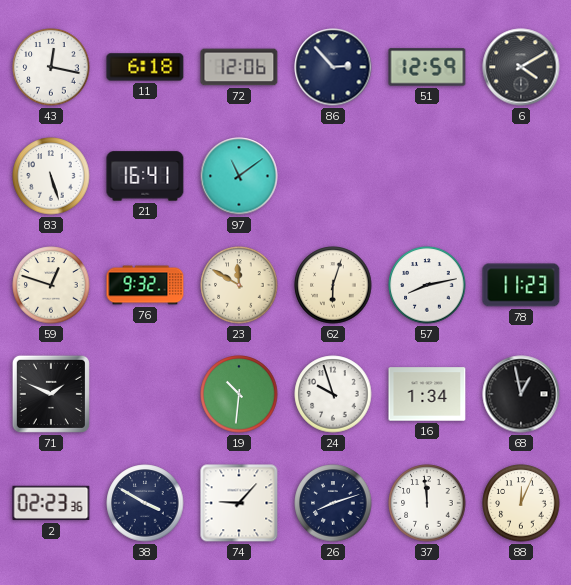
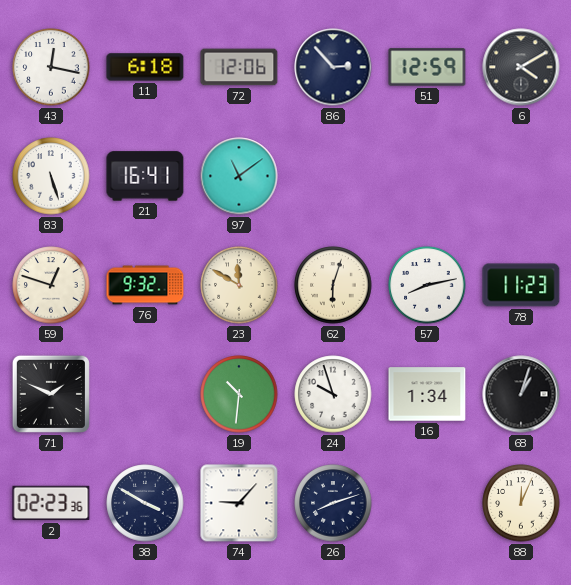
68: 12:58 -> 1:03
37: 11:59 -> none
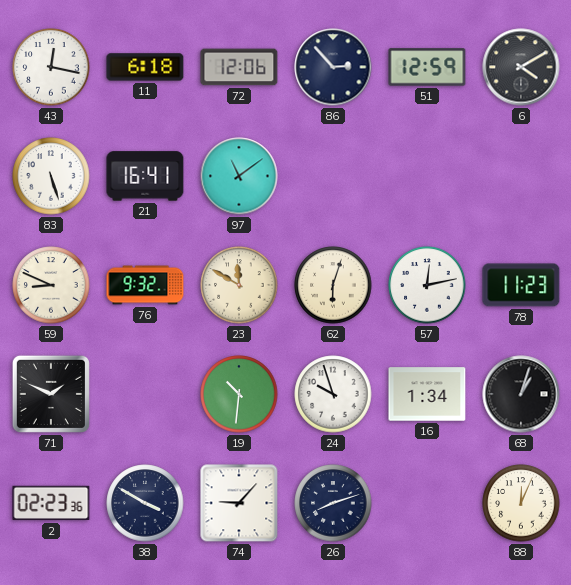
59: 12:48 -> 8:49
57: 8:13 -> 12:13
